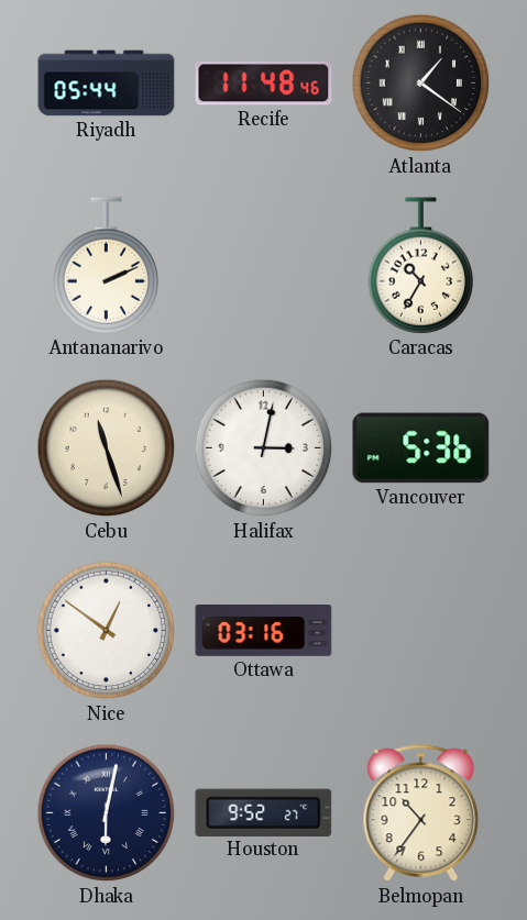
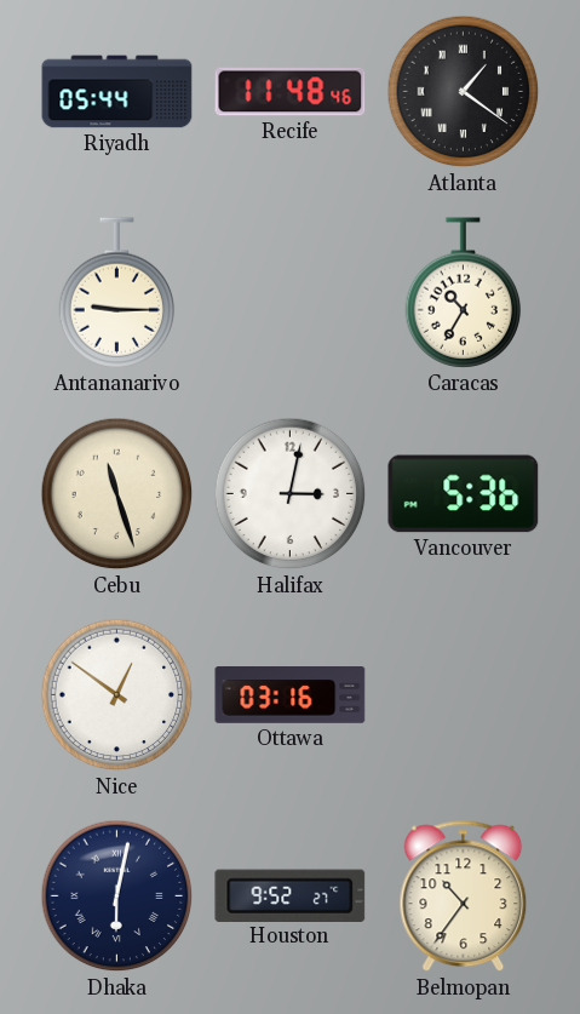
Antananarivo: 2:11 -> 9:15
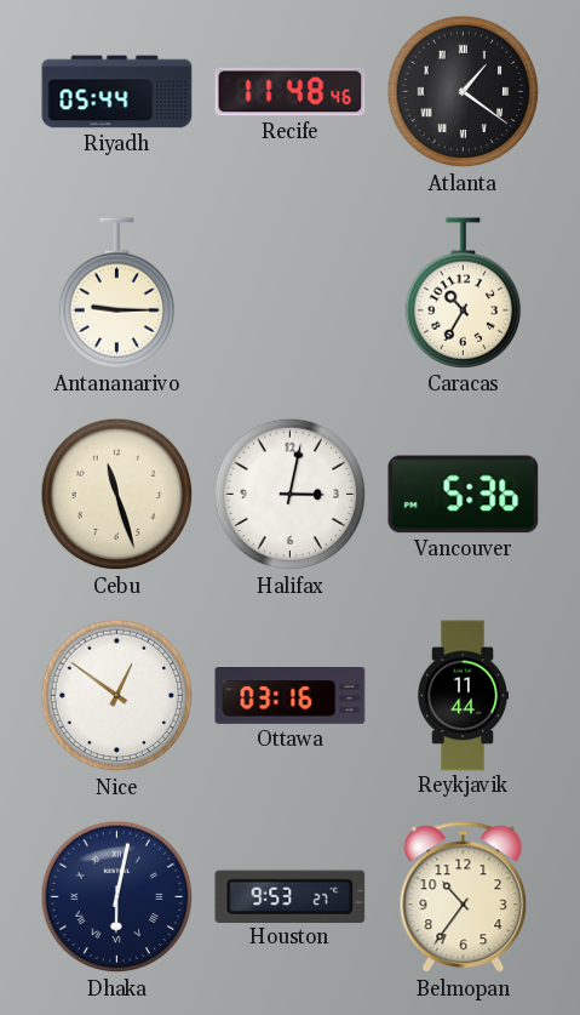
Reykjavik: none -> 11:44
Houston: 9:52 -> 9:53
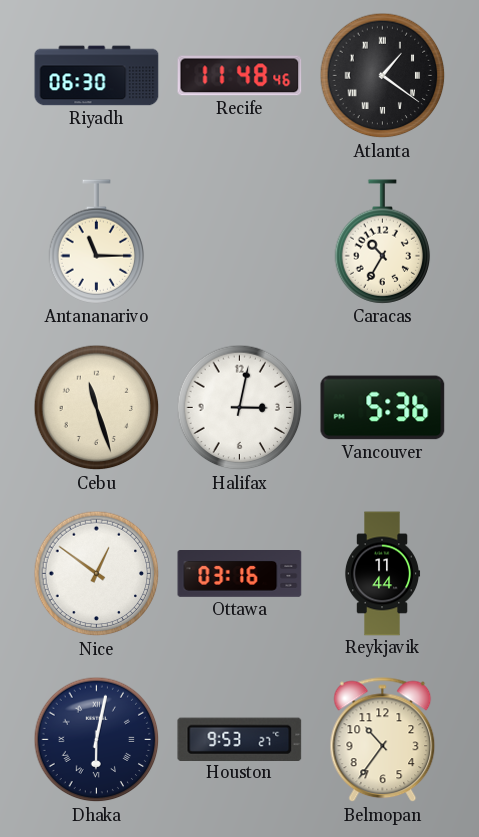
Riyadh: 05:44 -> 06:30
Antananarivo: 9:15 -> 11:15
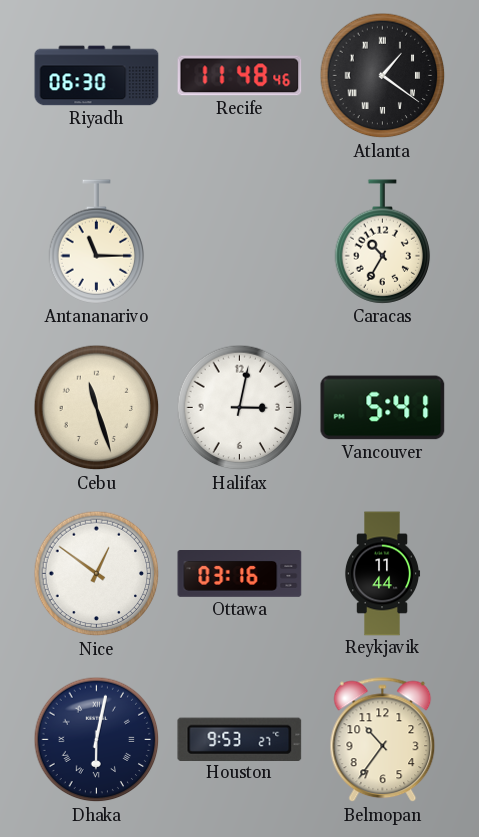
Vancouver: 5:36 -> 5:41
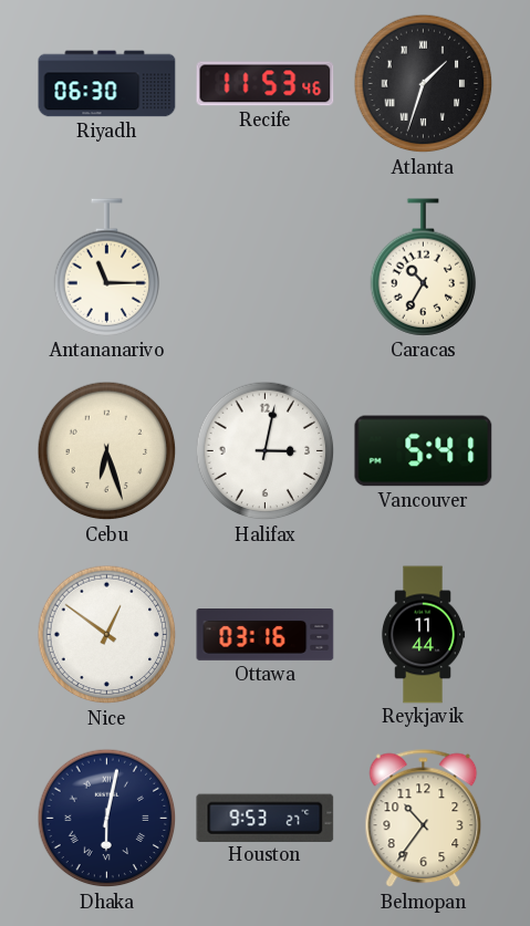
Recife: 11:48 -> 11:53
Atlanta: 1:21 -> 1:33
Cebu: 11:27 -> 6:27
